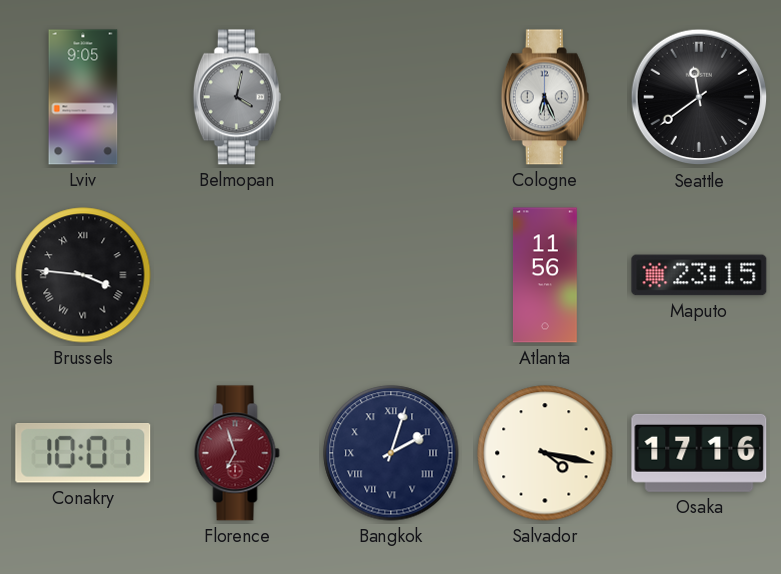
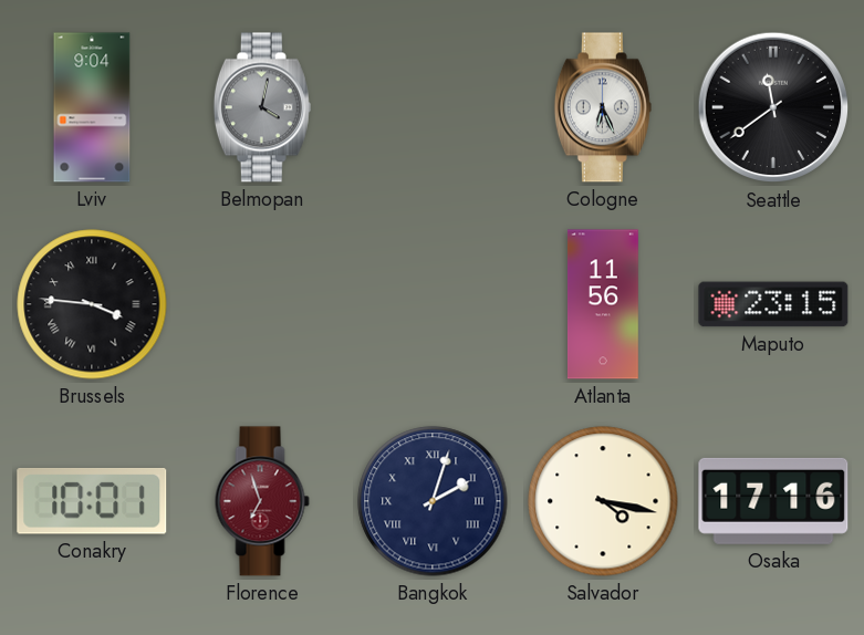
Lviv: 9:05 -> 9:04
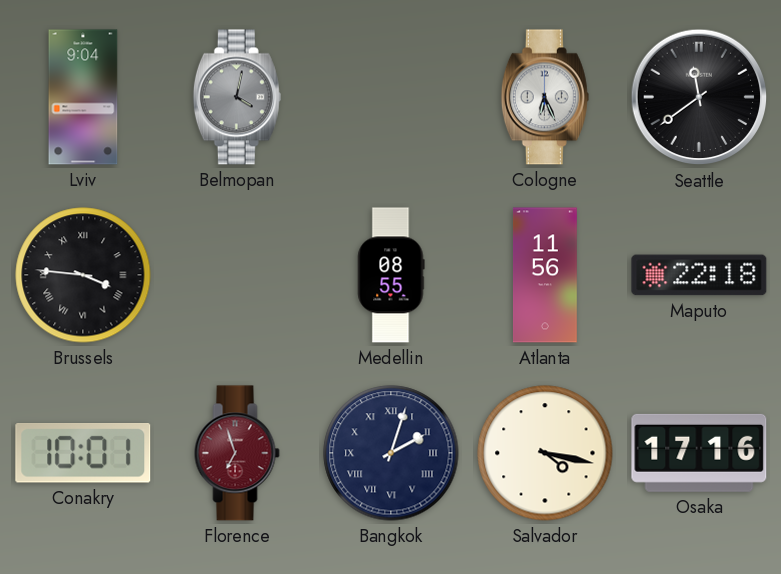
Medellin: none -> 08:55
Maputo: 23:15 -> 22:18
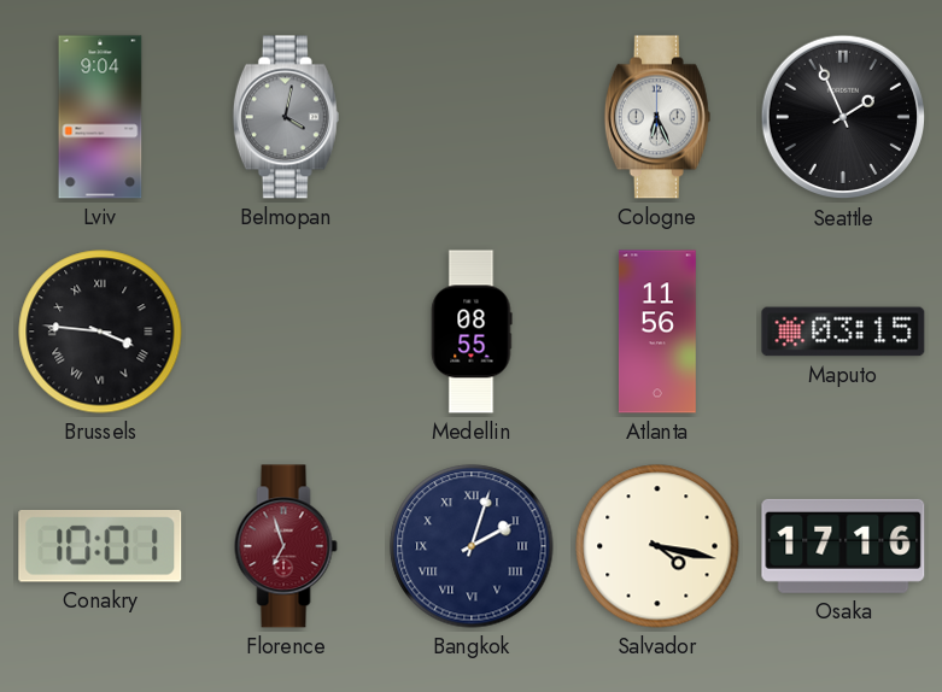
Seattle: 11:39 -> 1:56
Maputo: 22:18 -> 03:15
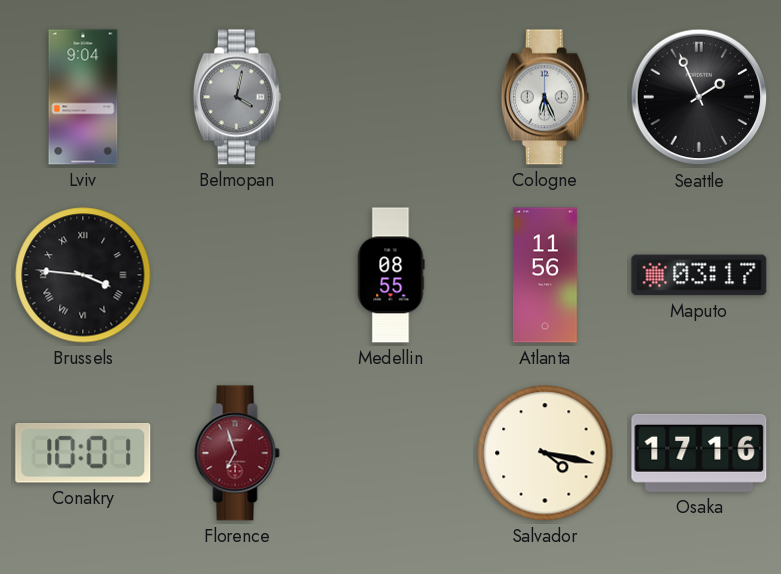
Maputo: 03:15 -> 03:17
Bangkok: 2:03 -> none
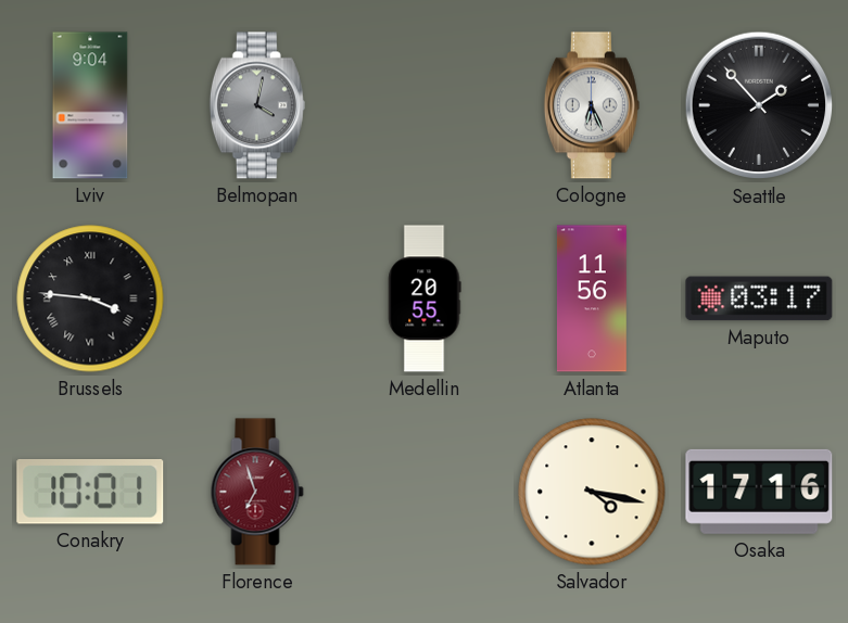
Seattle: 1:56 -> 1:53
Medellin: 08:55 -> 20:55
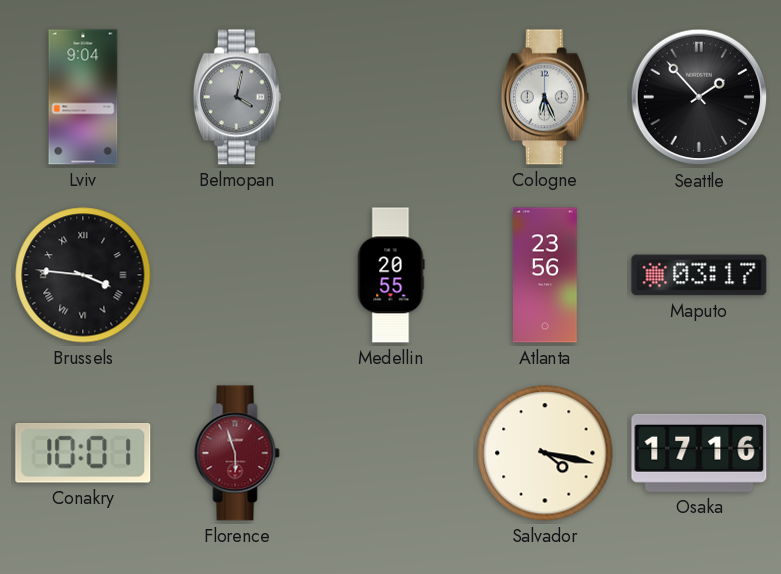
Atlanta: 11:56 -> 23:56
Florence: 6:57 -> 5:57
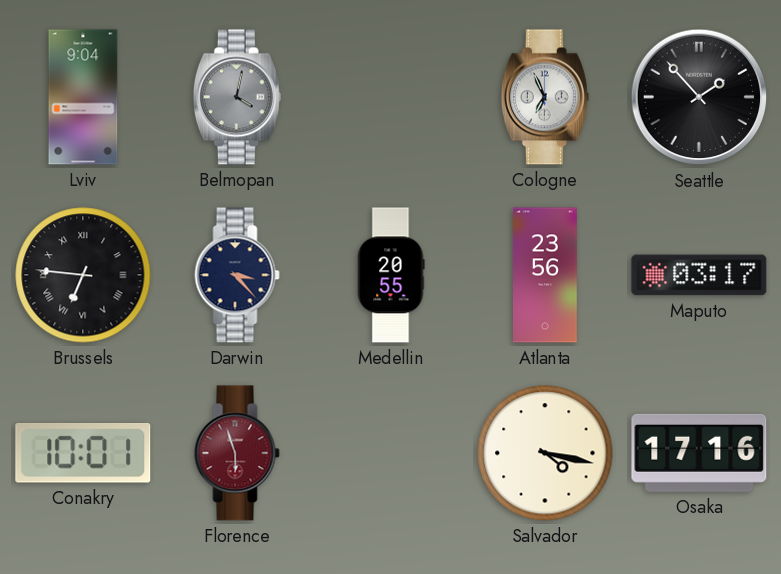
Cologne: 6:26 -> 6:56
Brussels: 3:46 -> 6:46
Darwin: none -> 3:23
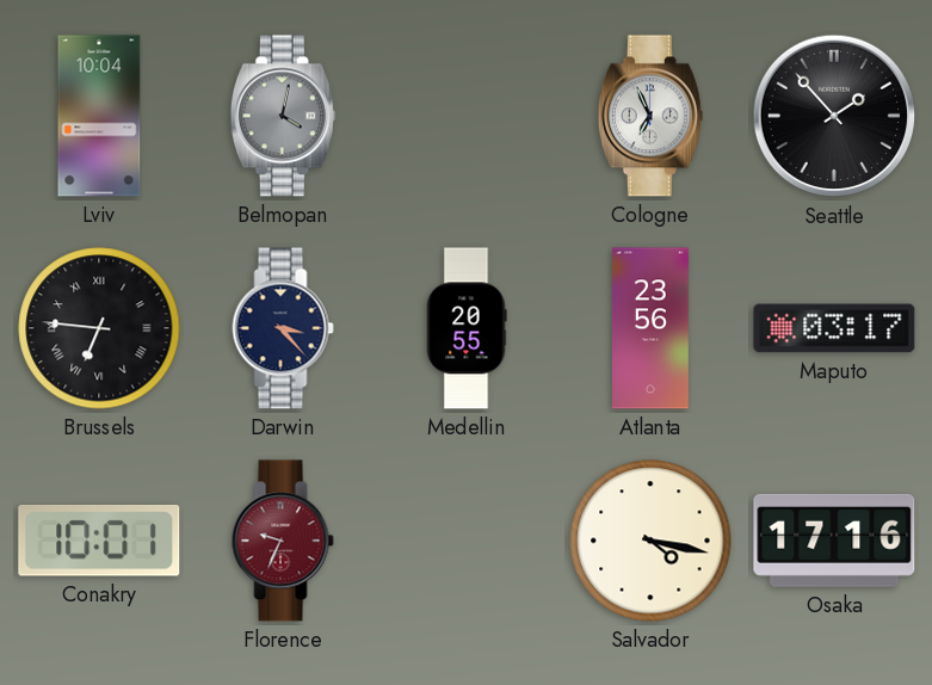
Lviv: 9:04 -> 10:04
Florence: 5:57 -> 9:34
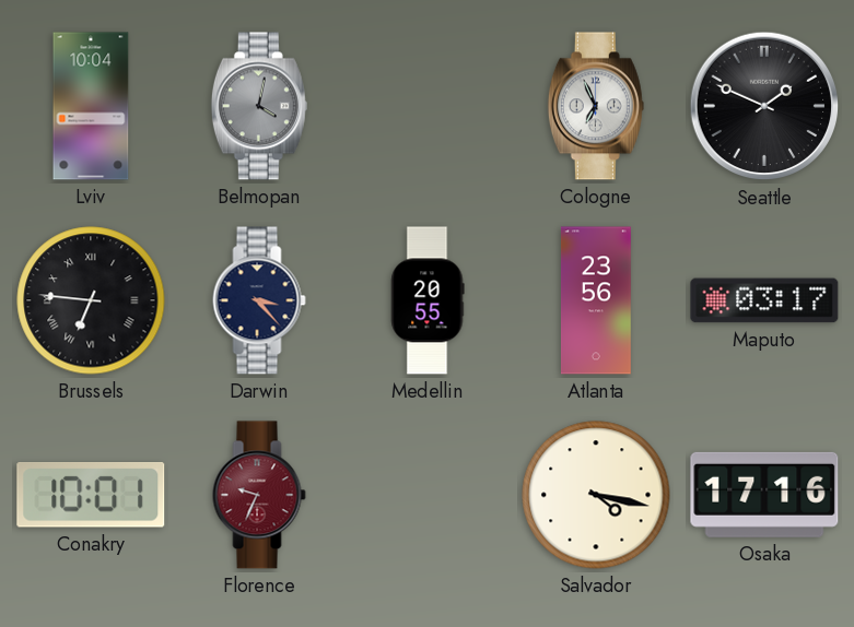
Seattle: 1:53 -> 1:49
